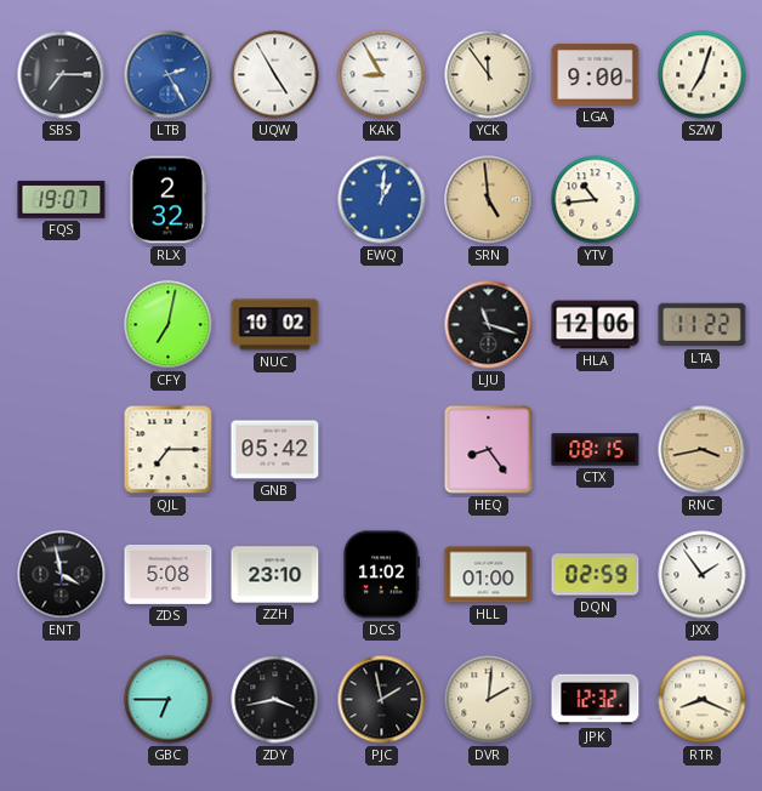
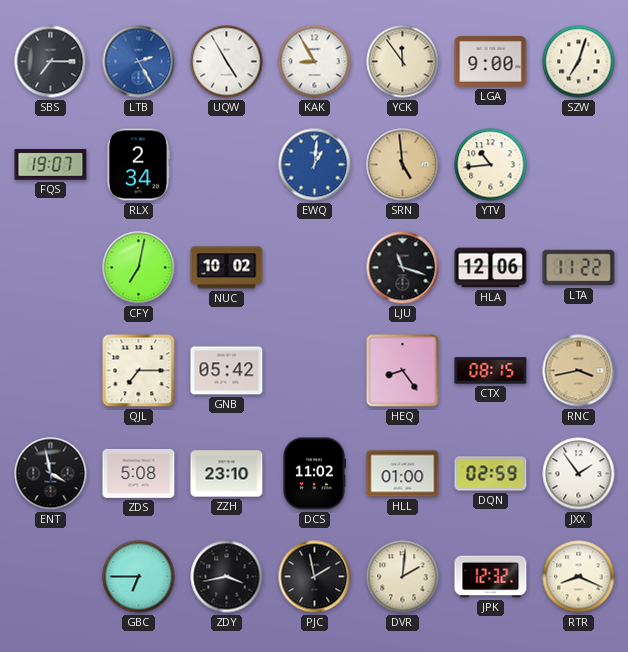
RLX: 2:32 -> 2:34
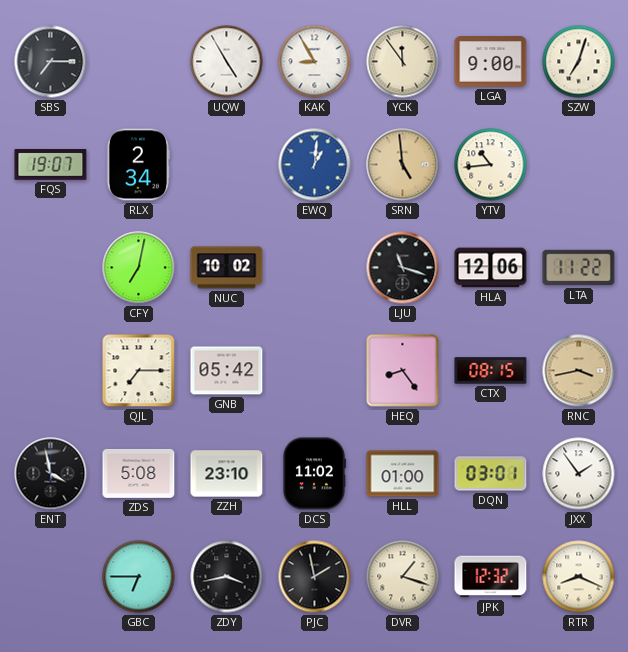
LTB: 2:25 -> none
DQN: 02:59 -> 03:01
DVR: 2:01 -> 1:18
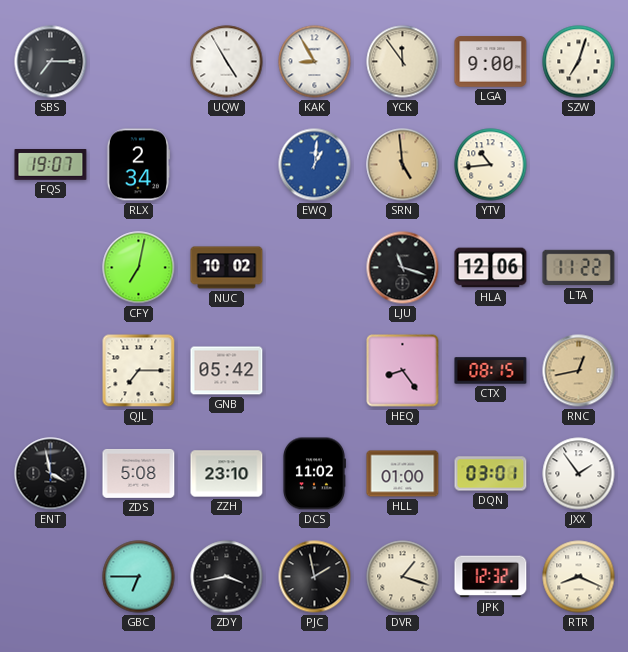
RNC: 3:43 -> 12:43
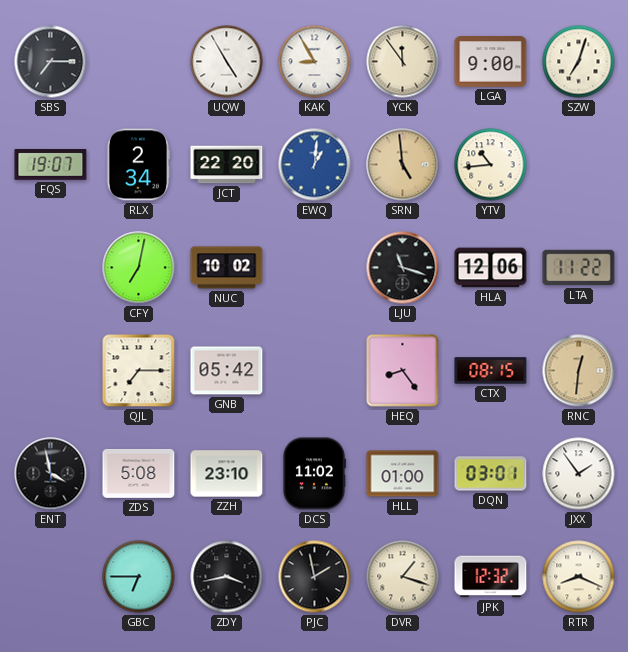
JCT: none -> 22:20
RNC: 12:43 -> 12:31
